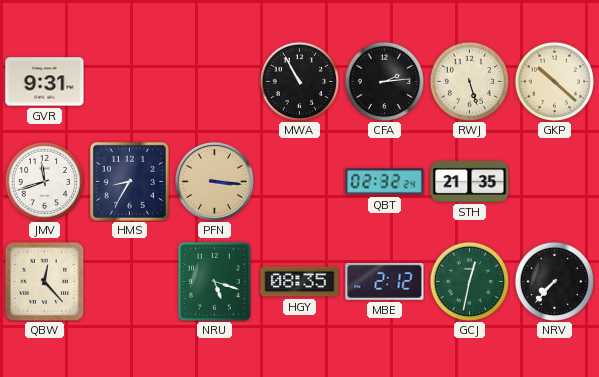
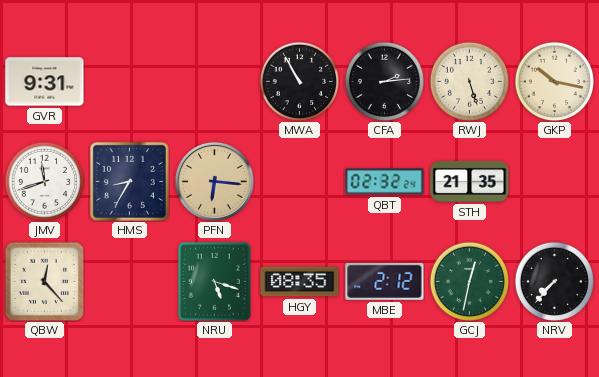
GKP: 10:22 -> 10:17
PFN: 3:16 -> 6:16
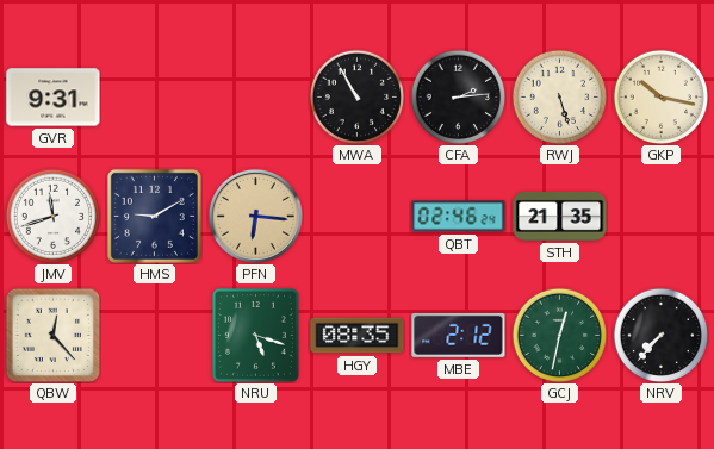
HMS: 8:35 -> 9:10
QBT: 02:32 -> 02:46
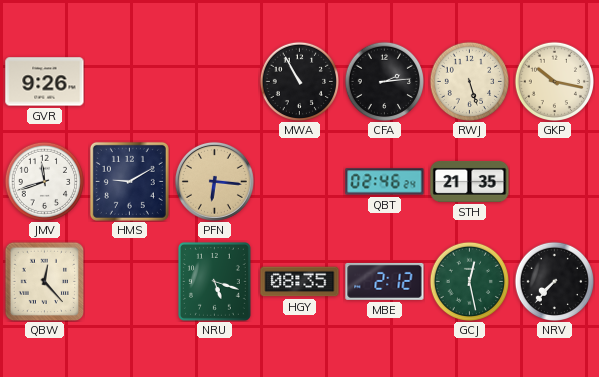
GVR: 9:31 -> 9:26
GCJ: 12:32 -> 12:28
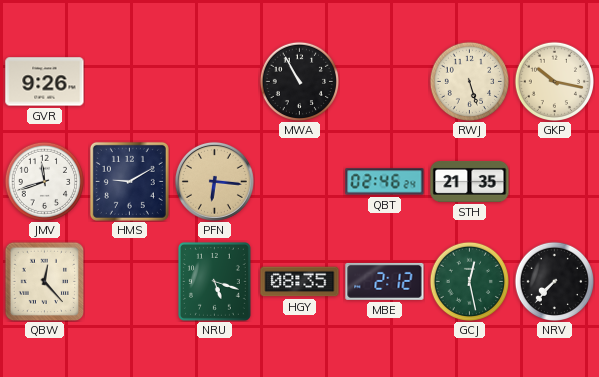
CFA: 2:14 -> none
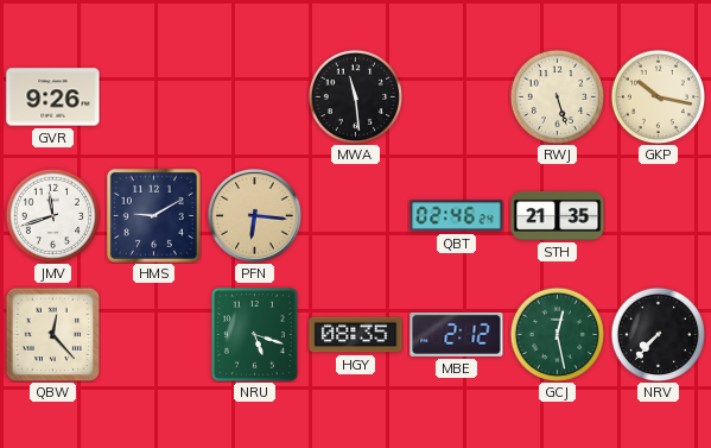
MWA: 10:55 -> 11:29
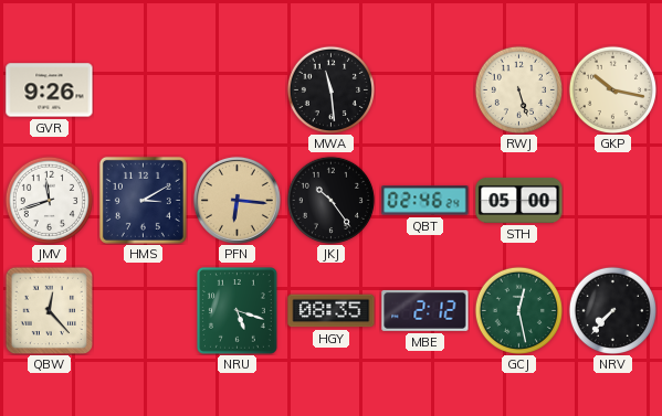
HMS: 9:10 -> 3:10
JKJ: none -> 10:24
STH: 21:35 -> 05:00
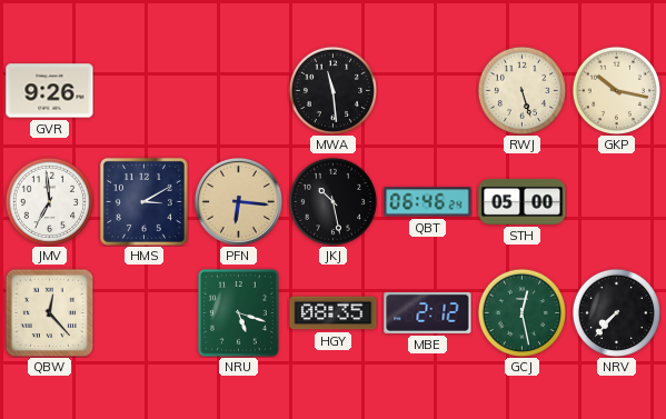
JMV: 11:42 -> 6:59
JKJ: 10:24 -> 10:28
QBT: 02:46 -> 06:46
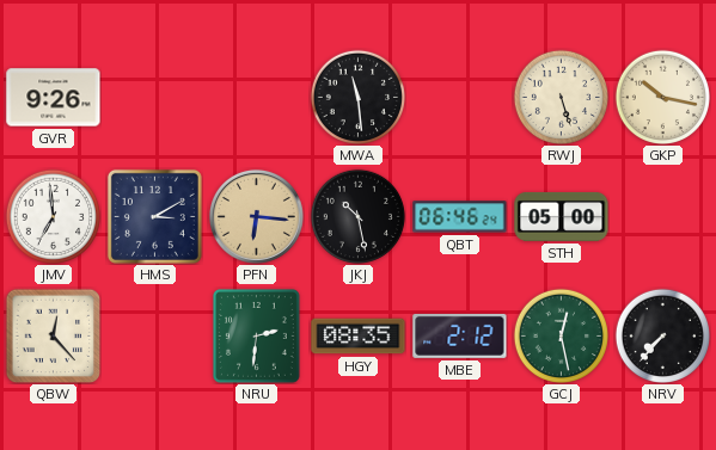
NRU: 5:18 -> 2:31
